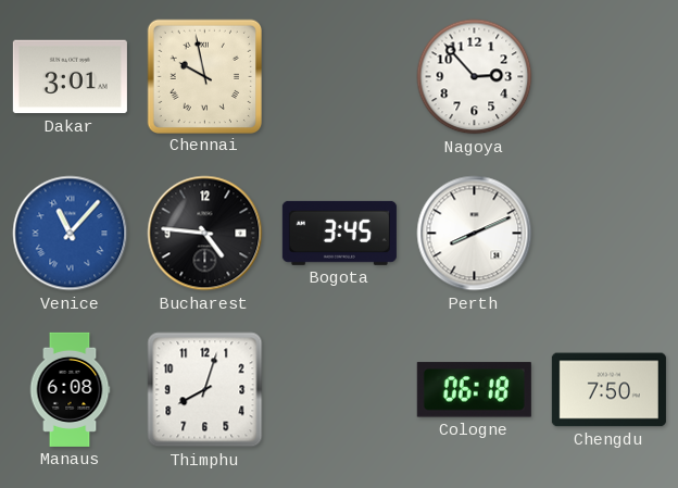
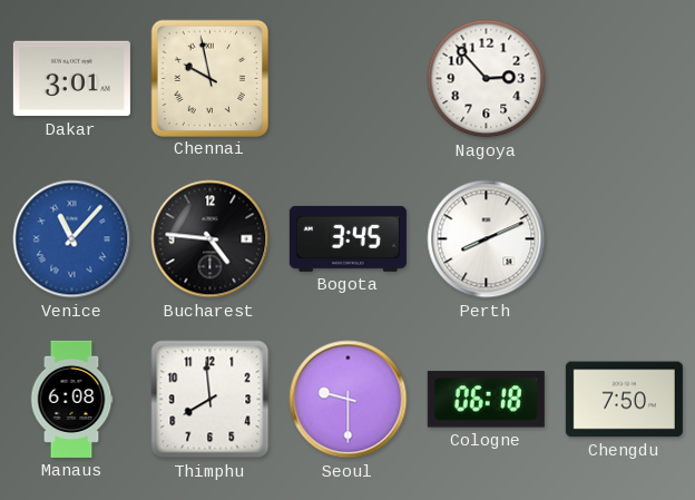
Thimphu: 8:03 -> 7:59
Seoul: none -> 9:30
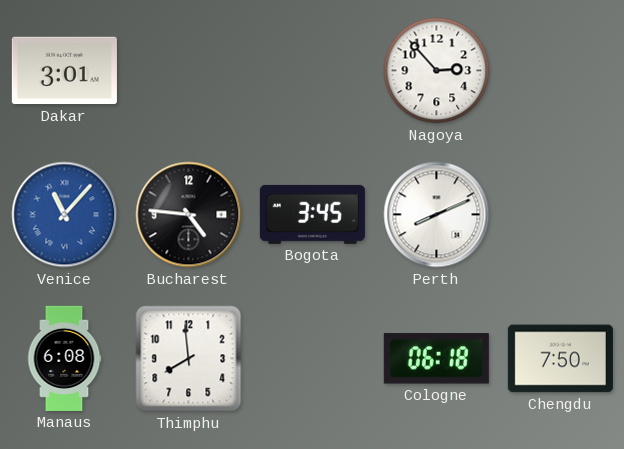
Chennai: 9:58 -> none
Seoul: 9:30 -> none
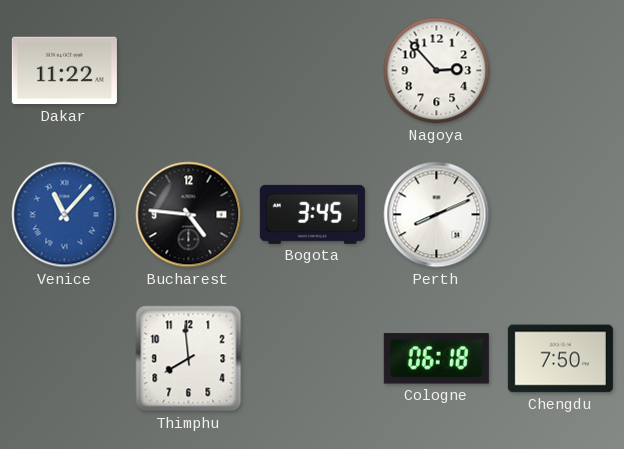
Dakar: 3:01 -> 11:22
Manaus: 6:08 -> none
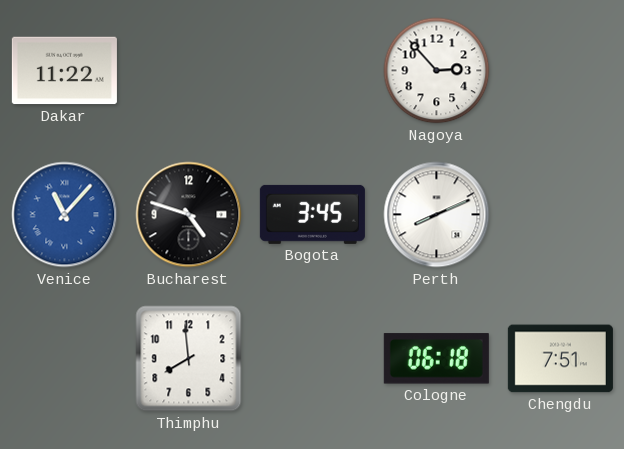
Bucharest: 4:46 -> 4:48
Chengdu: 7:50 -> 7:51
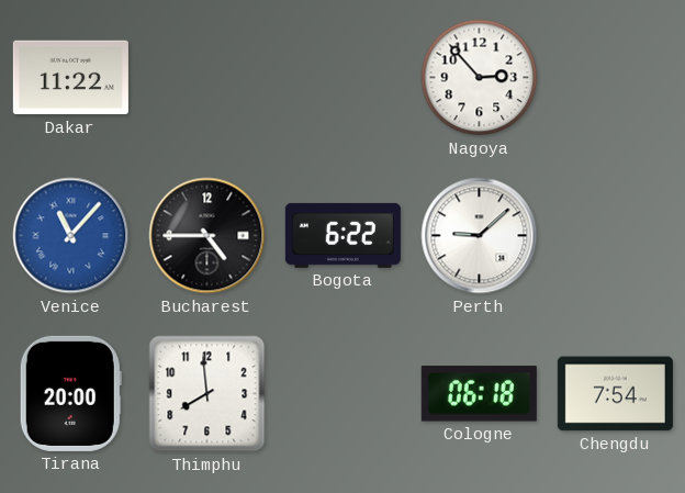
Bucharest: 4:48 -> 4:45
Bogota: 3:45 -> 6:22
Perth: 8:11 -> 9:08
Tirana: none -> 20:00
Chengdu: 7:51 -> 7:54
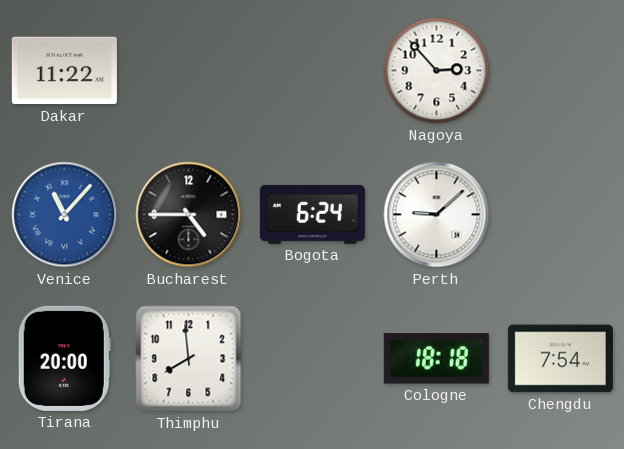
Bogota: 6:22 -> 6:24
Cologne: 06:18 -> 18:18
